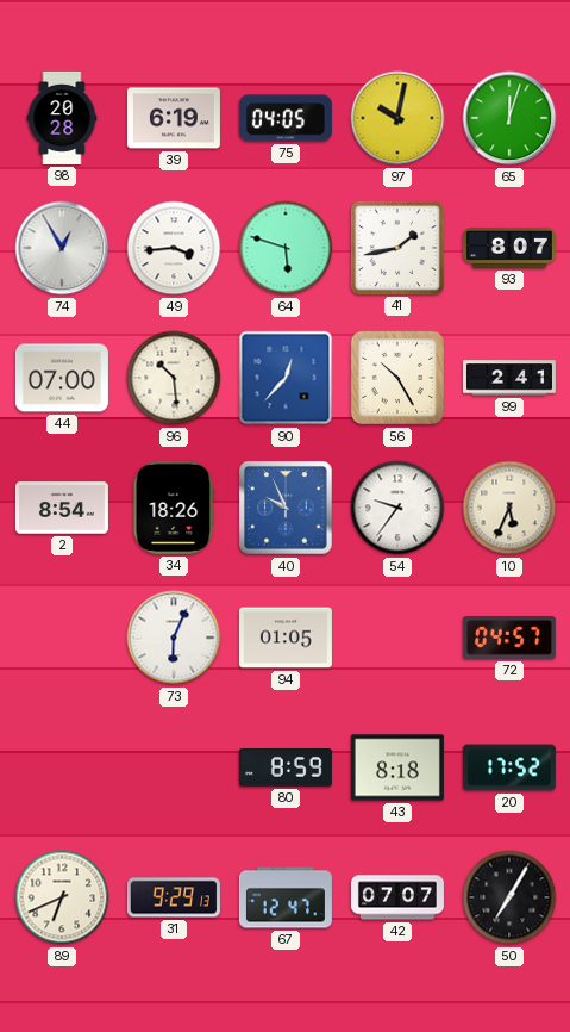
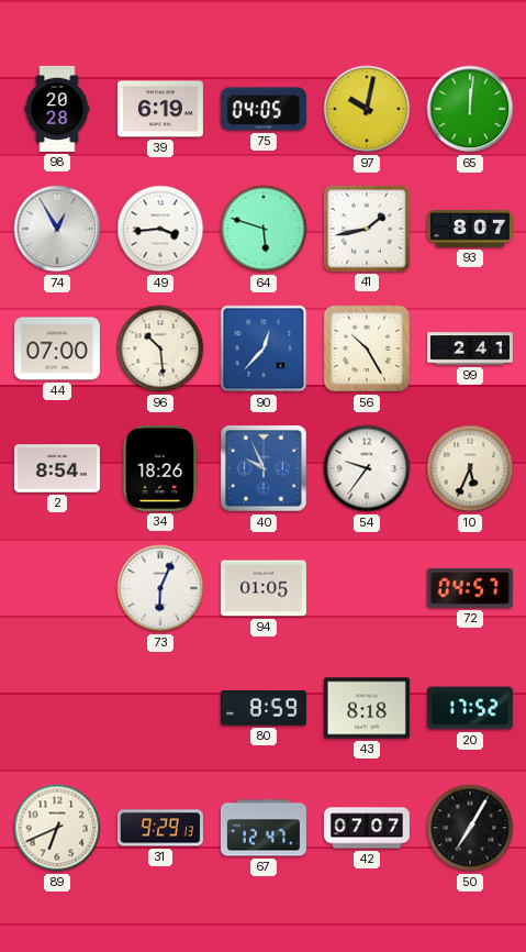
65: 12:03 -> 12:01
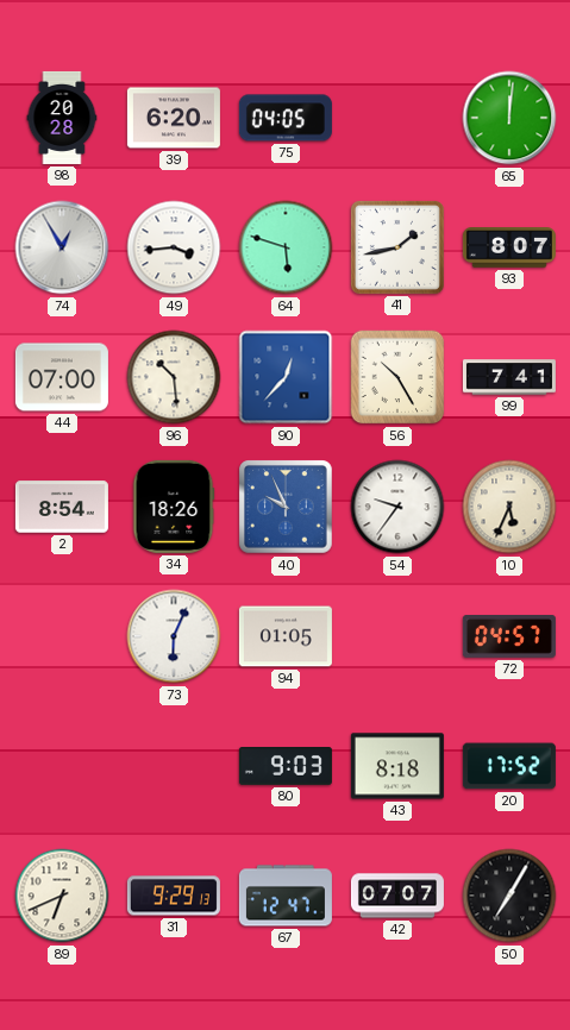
39: 6:19 -> 6:20
97: 10:02 -> none
99: 2:41 -> 7:41
80: 8:59 -> 9:03
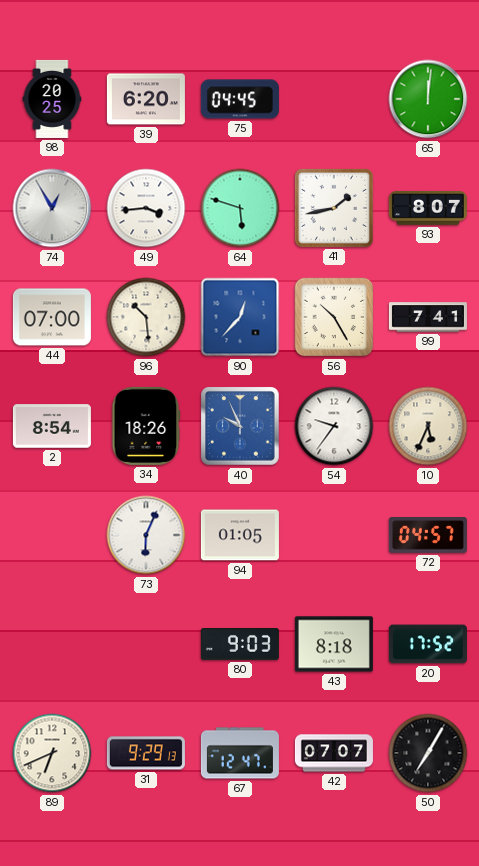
98: 20:28 -> 20:25
75: 04:05 -> 04:45
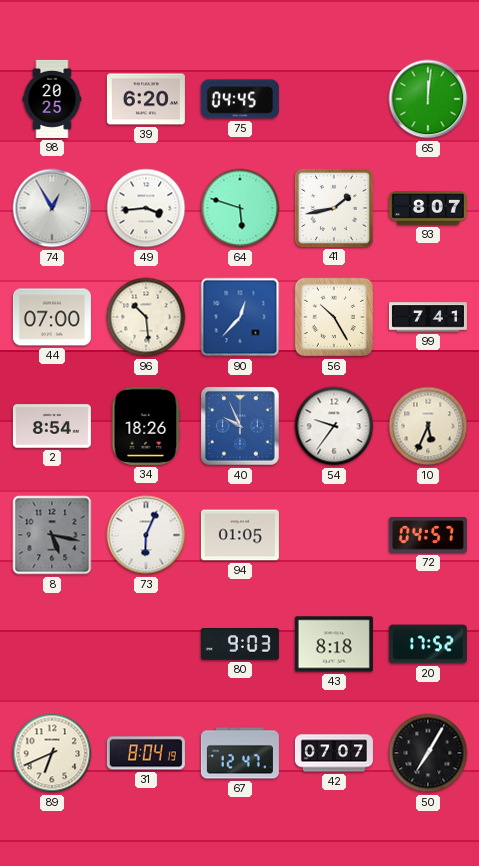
8: none -> 5:17
31: 9:29 -> 8:04
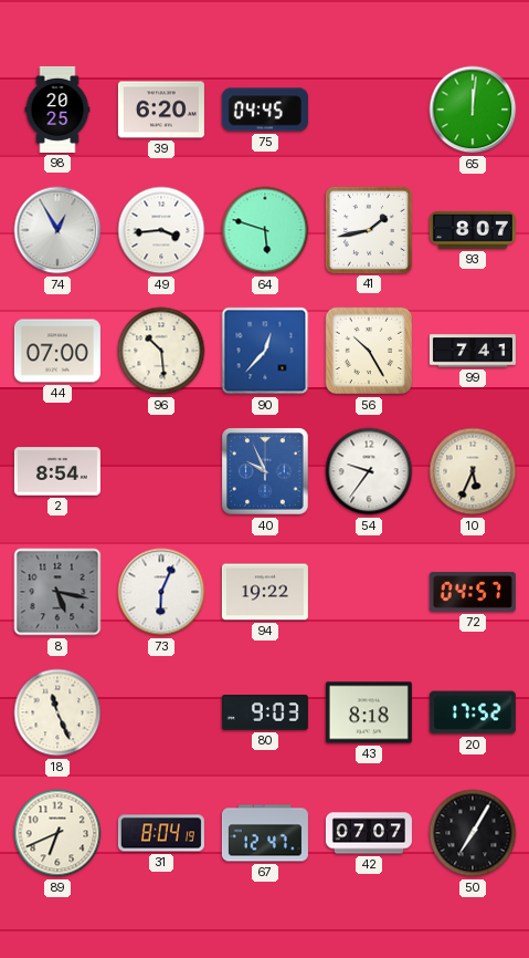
34: 18:26 -> none
94: 01:05 -> 19:22
18: none -> 11:26
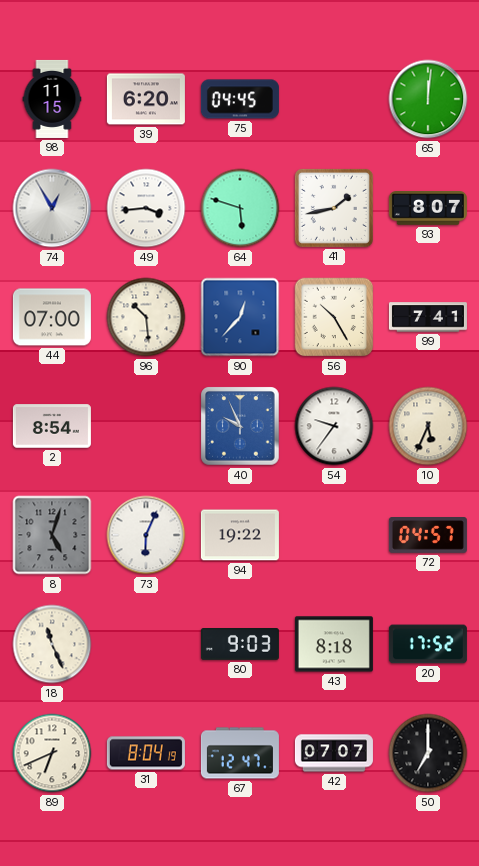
98: 20:25 -> 11:15
8: 5:17 -> 5:03
50: 7:05 -> 7:00
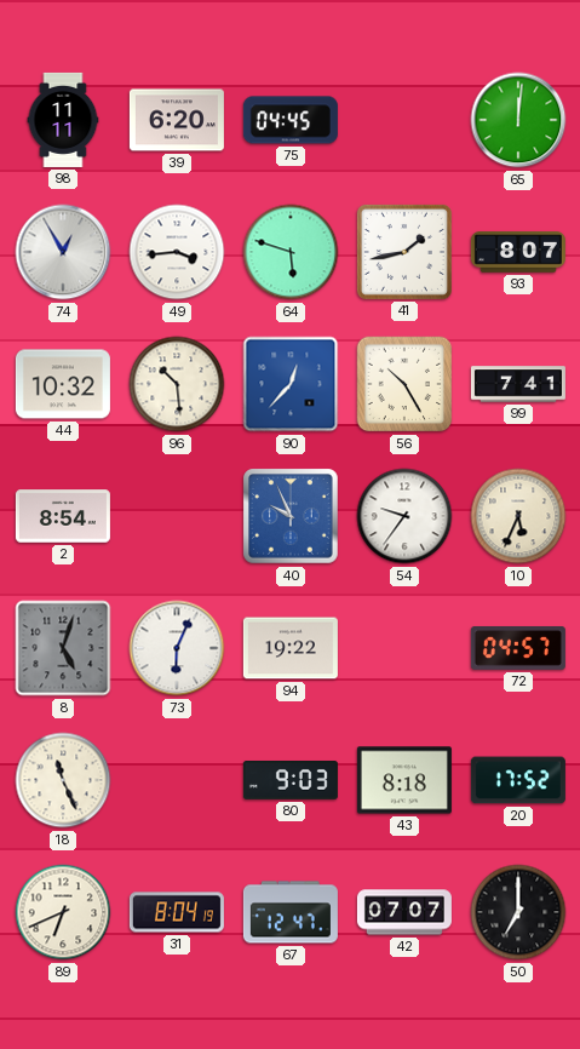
98: 11:15 -> 11:11
44: 07:00 -> 10:32
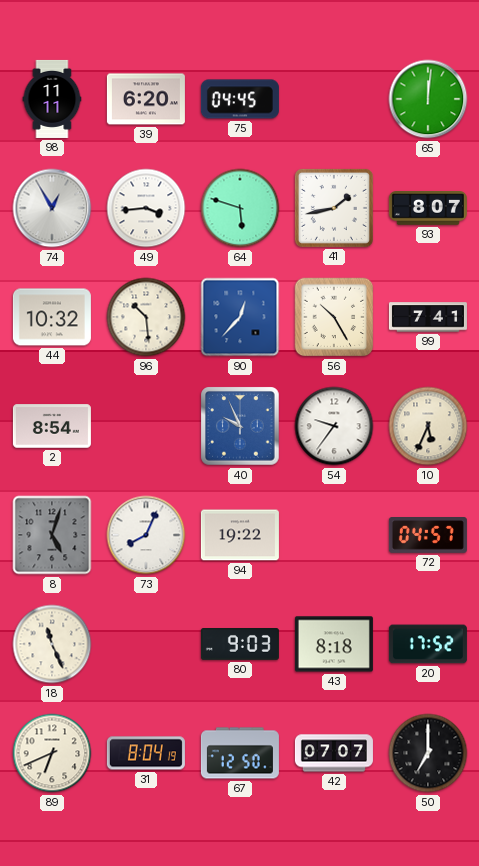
73: 6:04 -> 8:04
67: 12:47 -> 12:50
